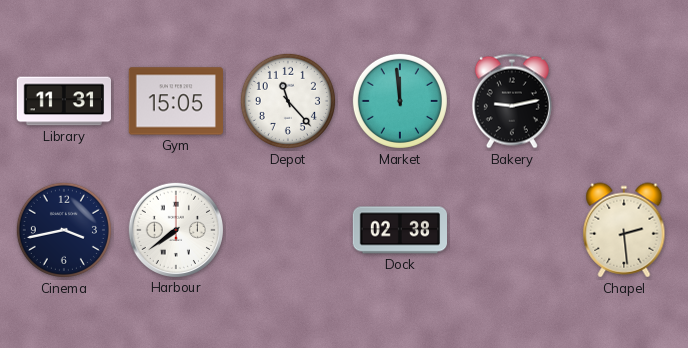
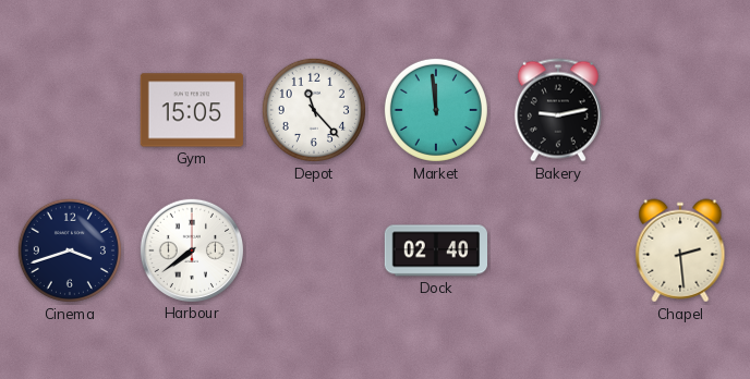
Library: 11:31 -> none
Cinema: 3:43 -> 3:42
Dock: 02:38 -> 02:40
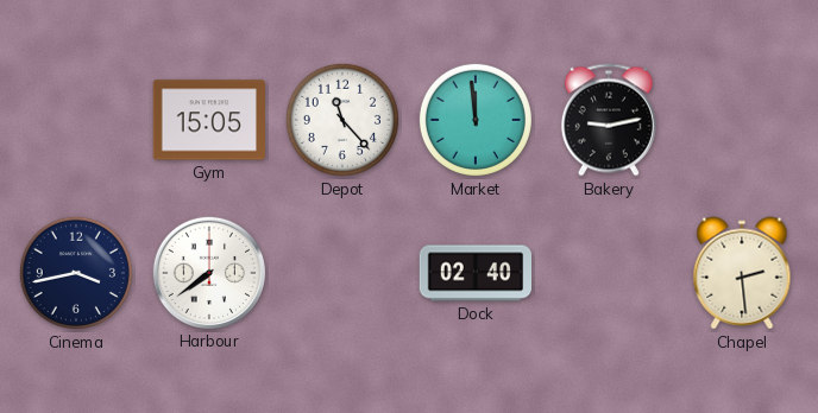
Cinema: 3:42 -> 3:43
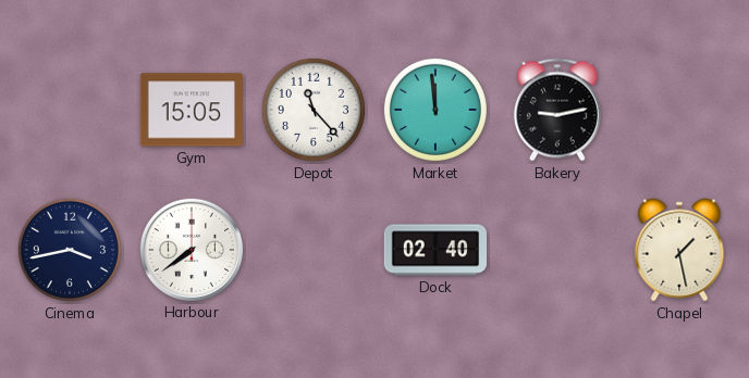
Chapel: 2:29 -> 1:28
